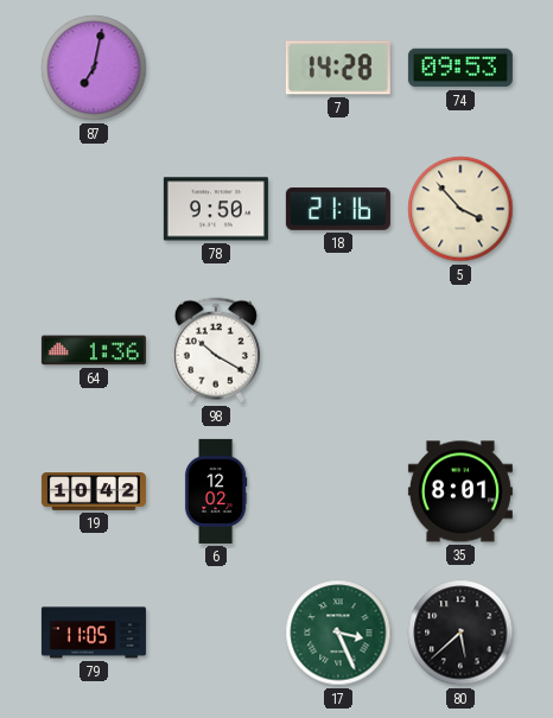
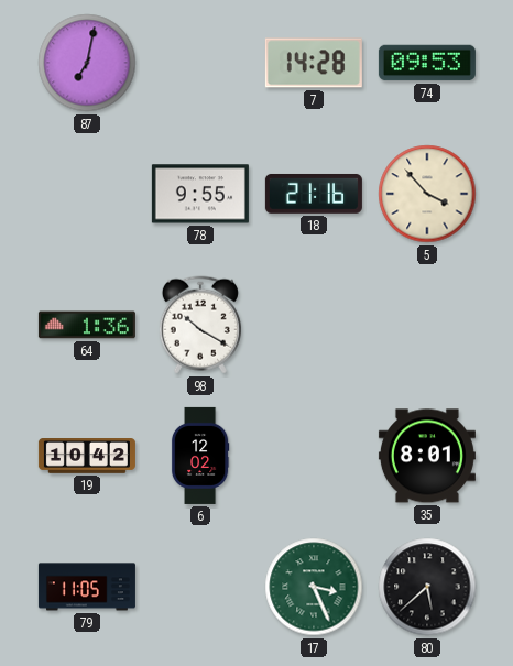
78: 9:50 -> 9:55
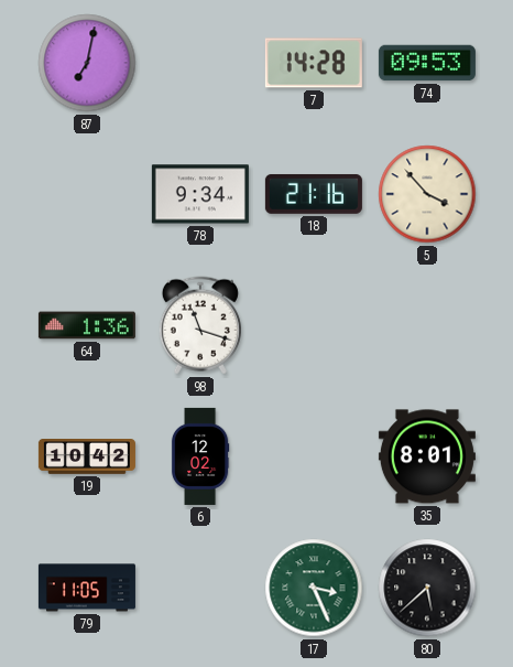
78: 9:55 -> 9:34
98: 10:20 -> 11:18
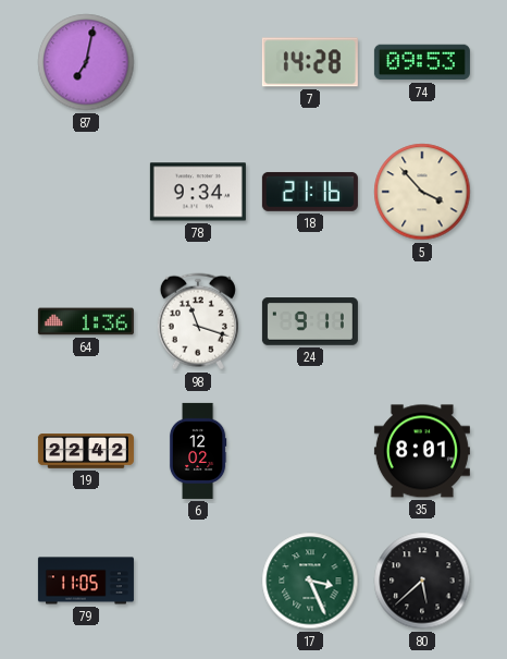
24: none -> 9:11
19: 10:42 -> 22:42
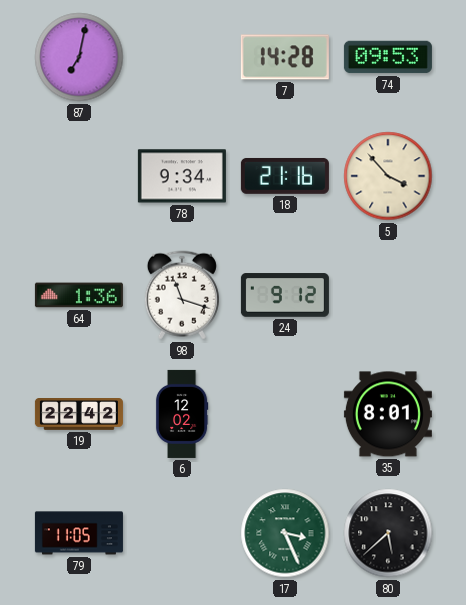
24: 9:11 -> 9:12
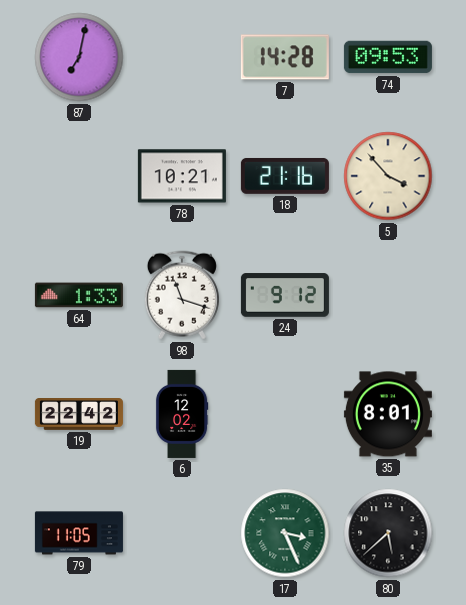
78: 9:34 -> 10:21
64: 1:36 -> 1:33
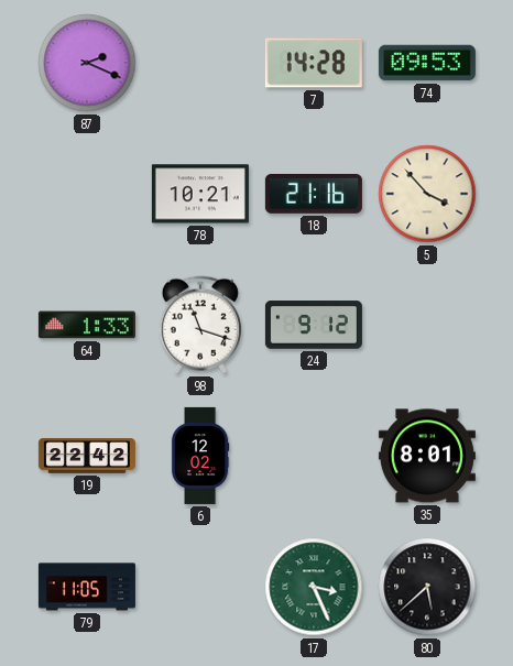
87: 7:02 -> 2:19
